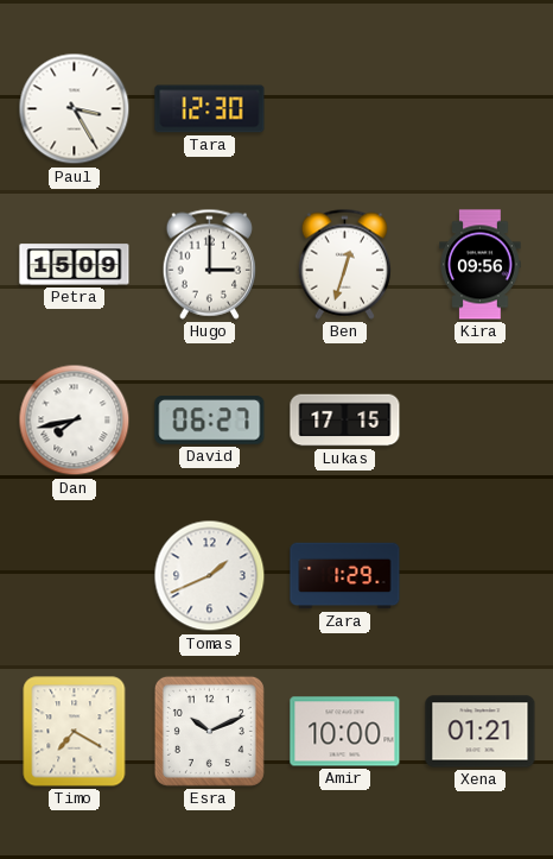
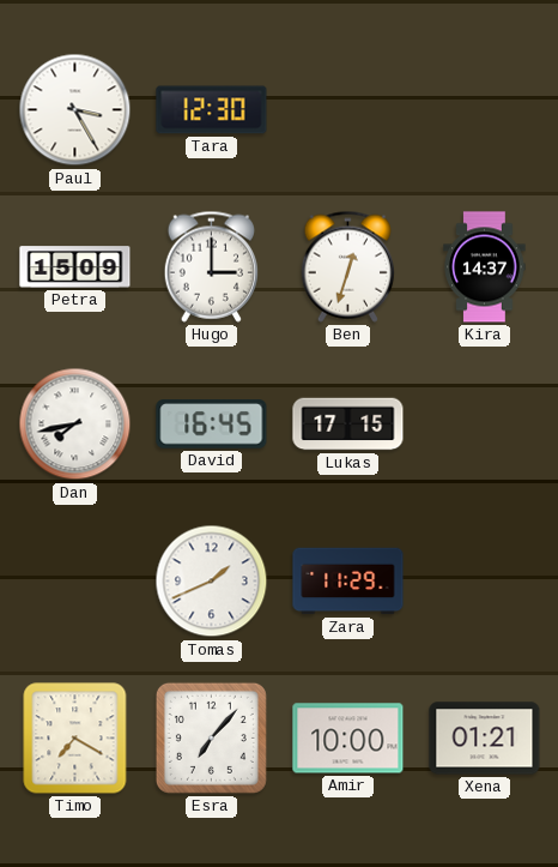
Kira: 09:56 -> 14:37
David: 06:27 -> 16:45
Zara: 1:29 -> 11:29
Esra: 10:11 -> 7:07
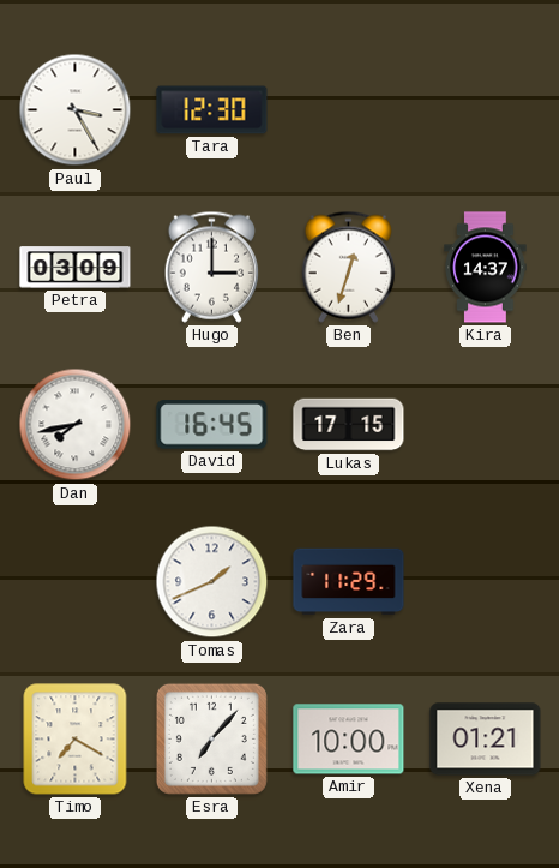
Petra: 15:09 -> 03:09
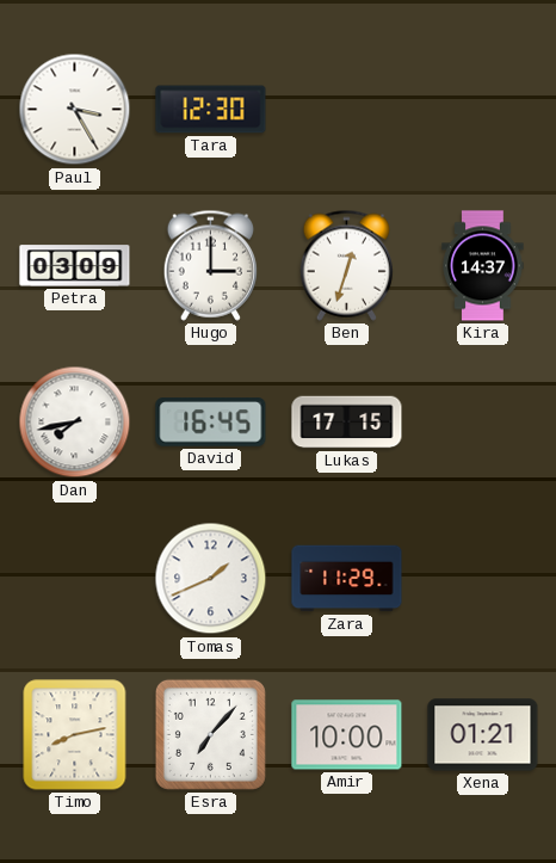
Timo: 7:20 -> 8:13
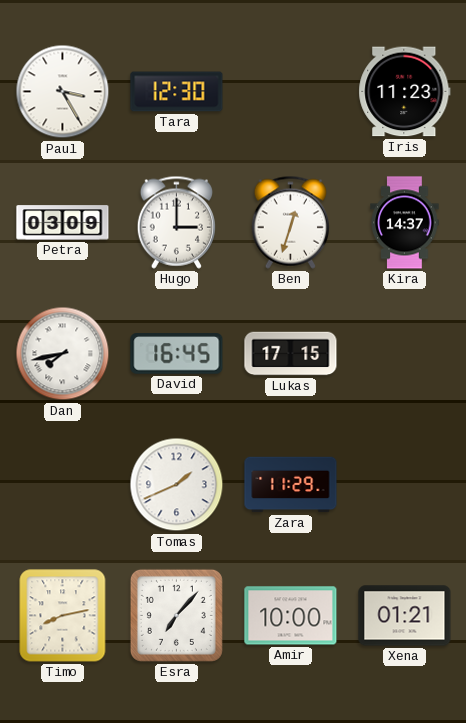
Iris: none -> 11:23
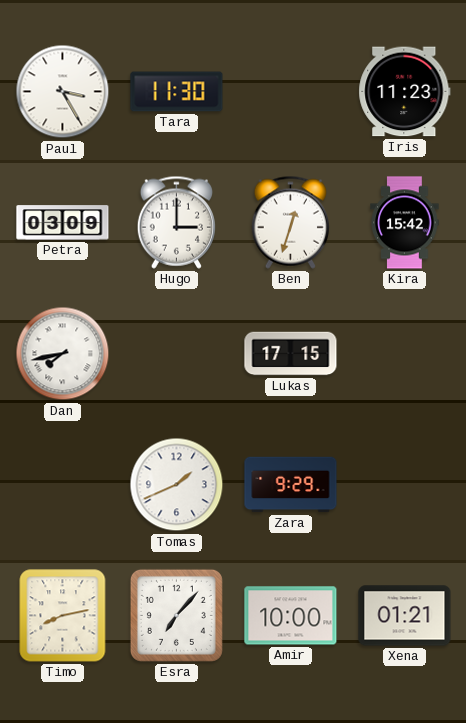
Tara: 12:30 -> 11:30
Kira: 14:37 -> 15:42
David: 16:45 -> none
Zara: 11:29 -> 9:29
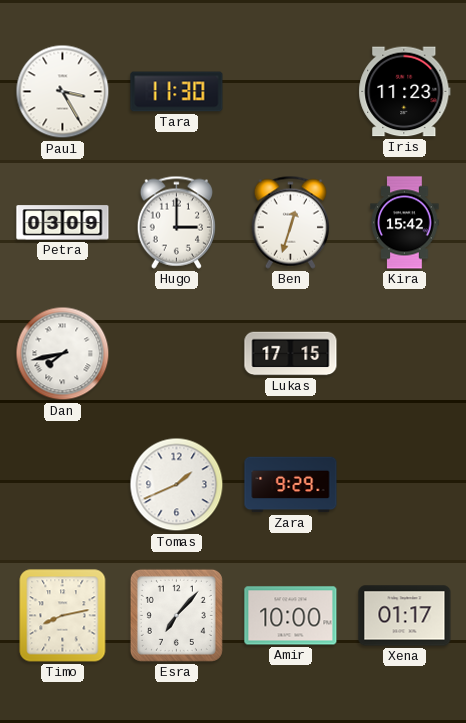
Xena: 01:21 -> 01:17
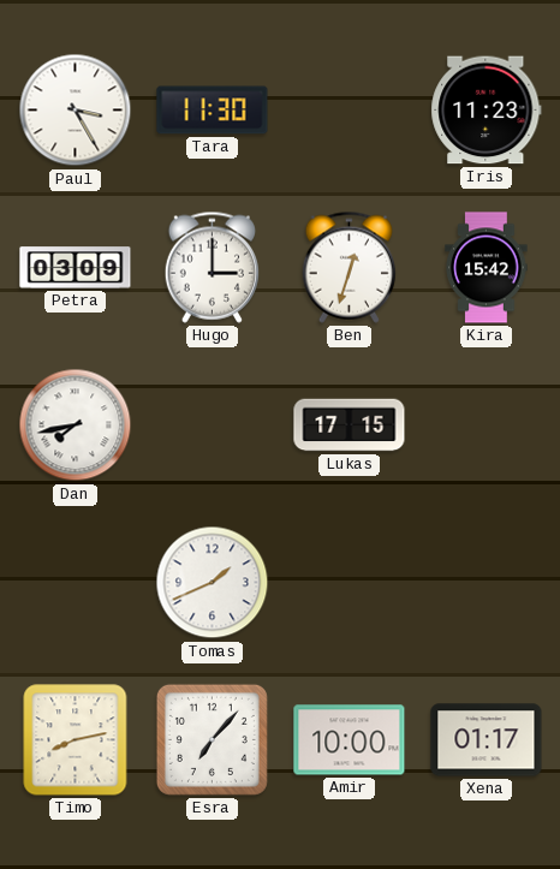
Zara: 9:29 -> none
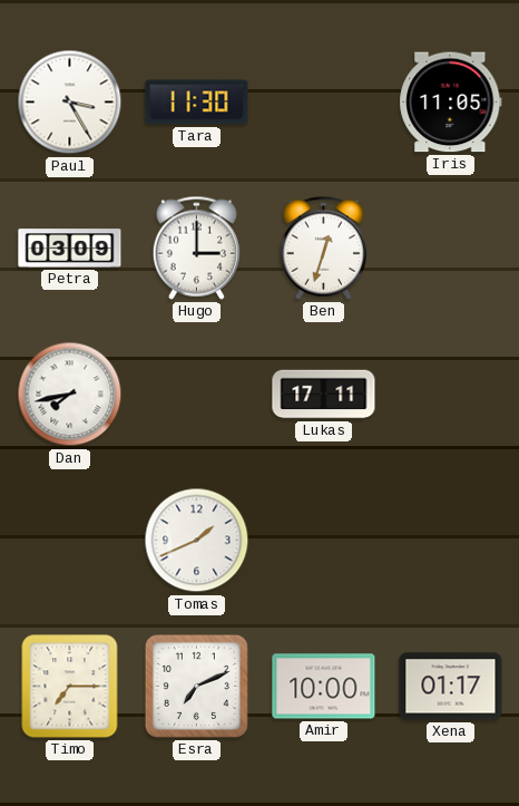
Iris: 11:23 -> 11:05
Kira: 15:42 -> none
Lukas: 17:15 -> 17:11
Timo: 8:13 -> 7:15
Esra: 7:07 -> 7:11
